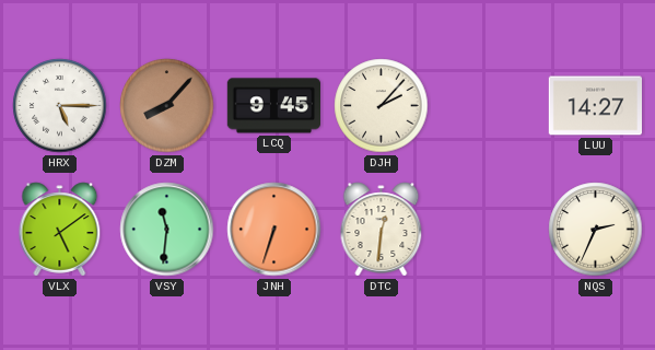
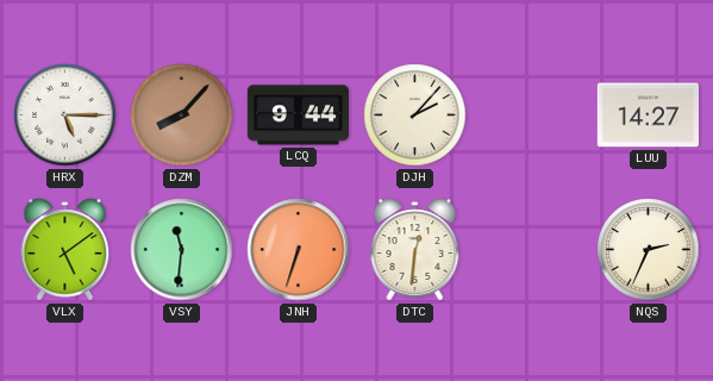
LCQ: 9:45 -> 9:44
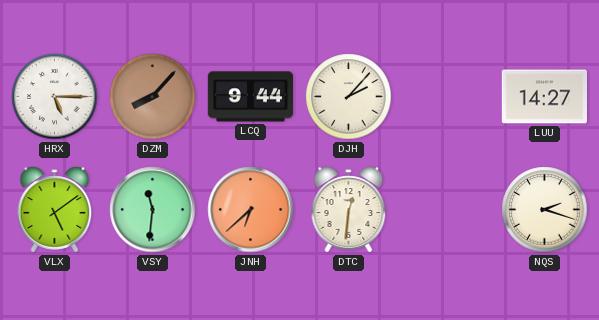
JNH: 6:33 -> 6:38
NQS: 2:34 -> 2:18
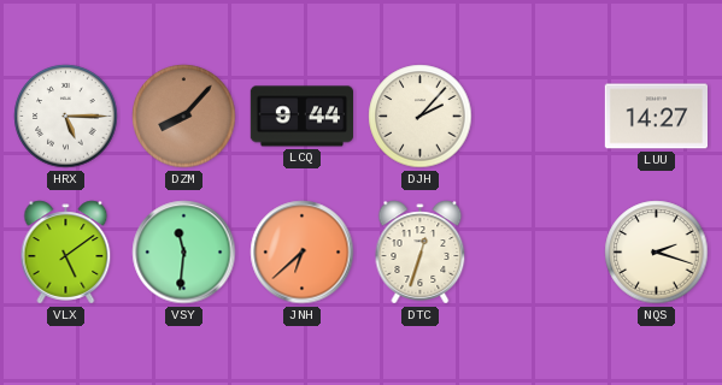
DTC: 12:31 -> 12:33
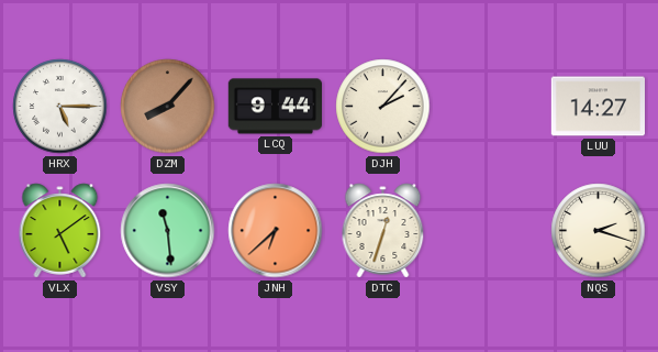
VSY: 11:31 -> 11:29
